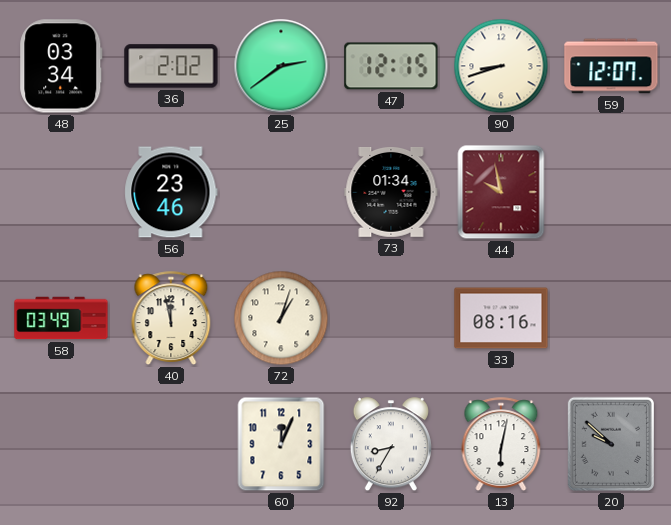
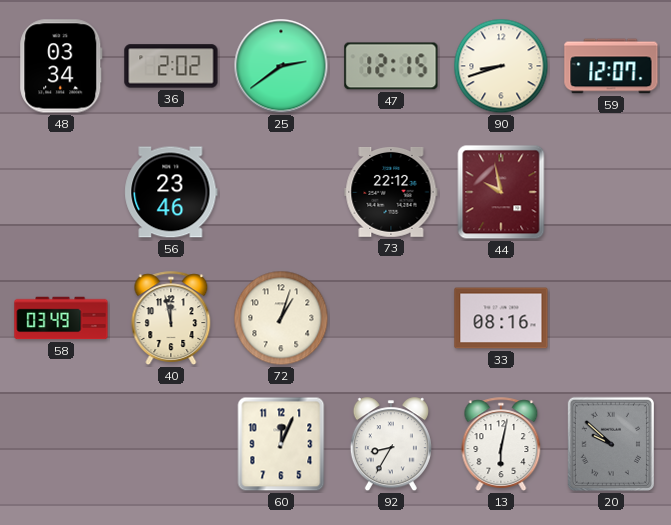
73: 01:34 -> 22:12
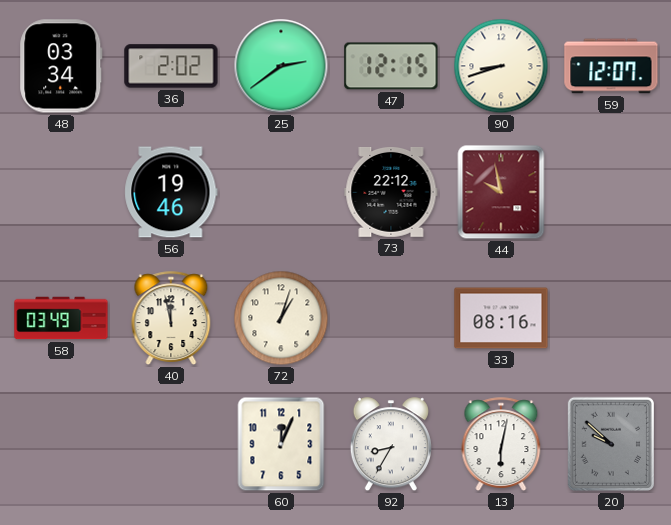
56: 23:46 -> 19:46
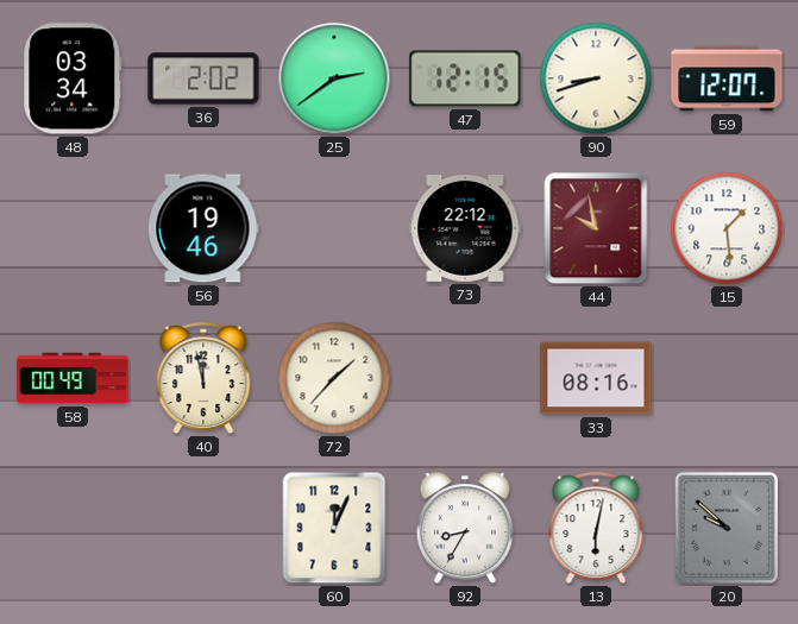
15: none -> 1:29
58: 03:49 -> 00:49
72: 1:03 -> 1:37
